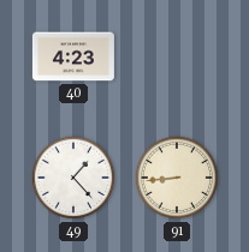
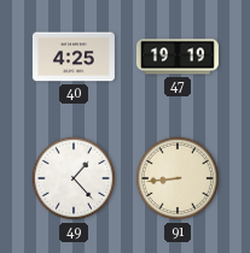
40: 4:23 -> 4:25
47: none -> 19:19
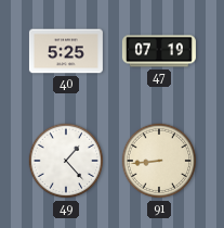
40: 4:25 -> 5:25
47: 19:19 -> 07:19
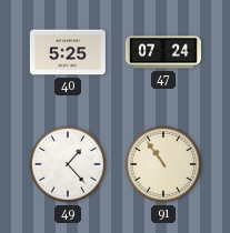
47: 07:19 -> 07:24
91: 8:44 -> 10:54
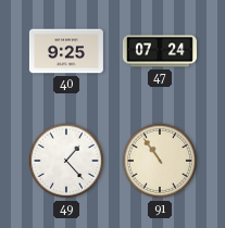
40: 5:25 -> 9:25
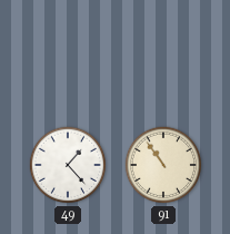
40: 9:25 -> none
47: 07:24 -> none
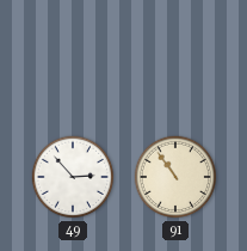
49: 1:23 -> 2:53
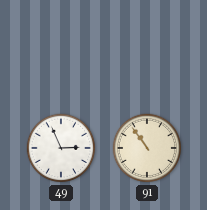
49: 2:53 -> 2:56
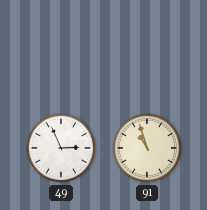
91: 10:54 -> 10:57
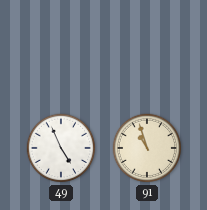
49: 2:56 -> 4:56
